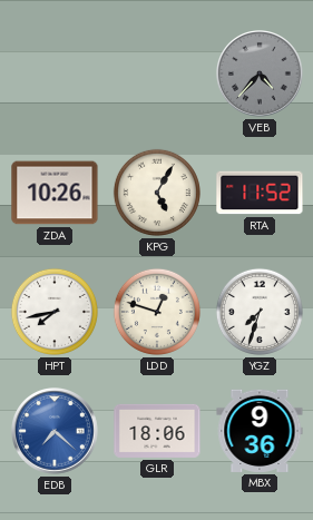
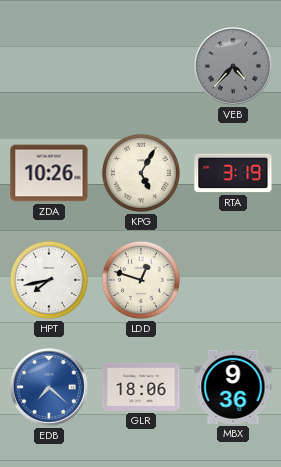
RTA: 11:52 -> 3:19
YGZ: 7:33 -> none
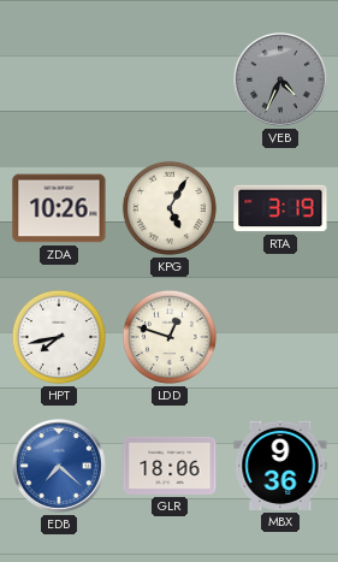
VEB: 4:37 -> 4:34
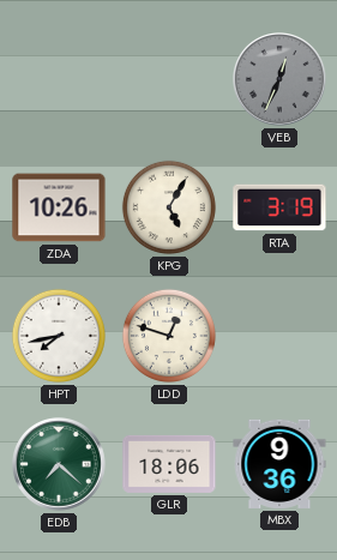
VEB: 4:34 -> 12:34
EDB dial: blue -> green
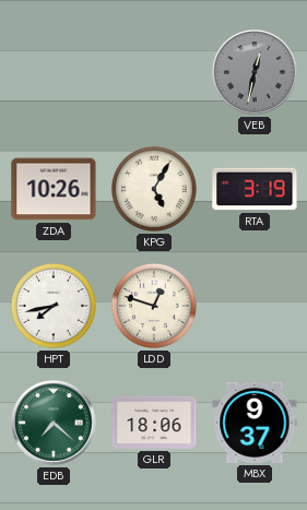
VEB: 12:34 -> 12:32
MBX: 9:36 -> 9:37
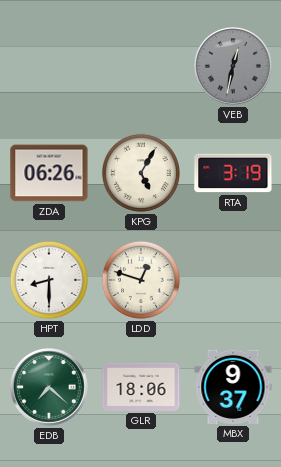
ZDA: 10:26 -> 06:26
HPT: 7:43 -> 8:30
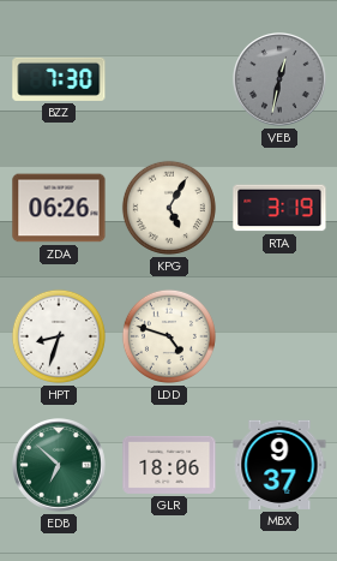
BZZ: none -> 7:30
HPT: 8:30 -> 8:33
LDD: 12:48 -> 4:48
EDB: 7:22 -> 6:52
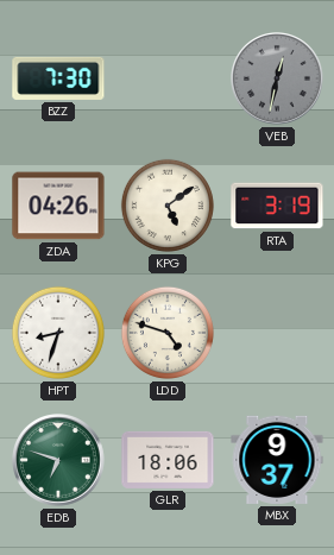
ZDA: 06:26 -> 04:26
KPG: 5:05 -> 5:09
EDB: 6:52 -> 6:48
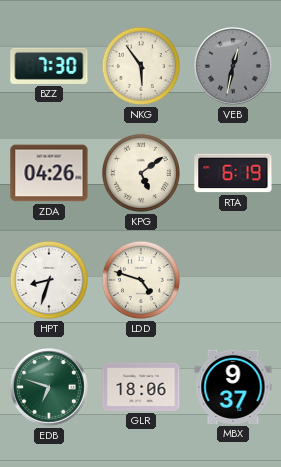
NKG: none -> 5:54
RTA: 3:19 -> 6:19
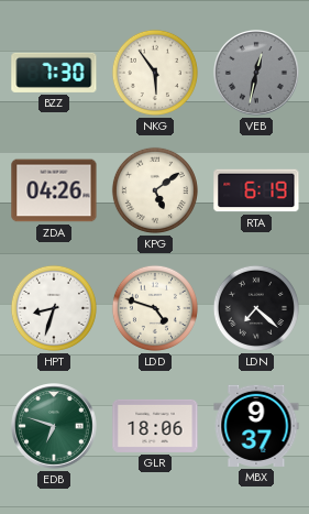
LDN: none -> 7:22
